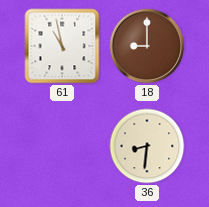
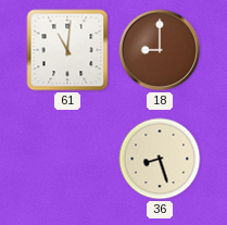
61: 10:58 -> 11:01
36: 8:31 -> 8:27
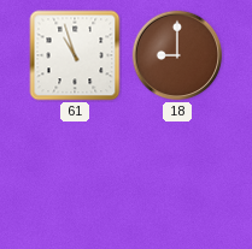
61: 11:01 -> 10:57
36: 8:27 -> none
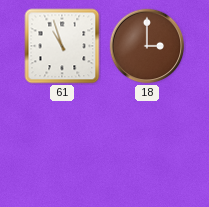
18: 9:00 -> 3:00
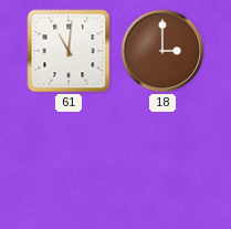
61: 10:57 -> 11:01
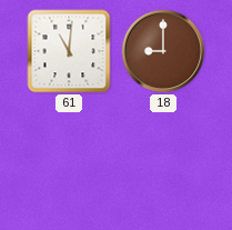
18: 3:00 -> 9:00
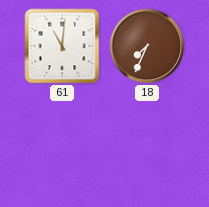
18: 9:00 -> 7:34
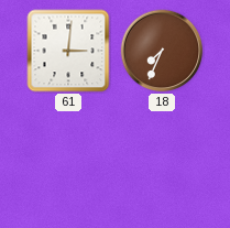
61: 11:01 -> 3:01
